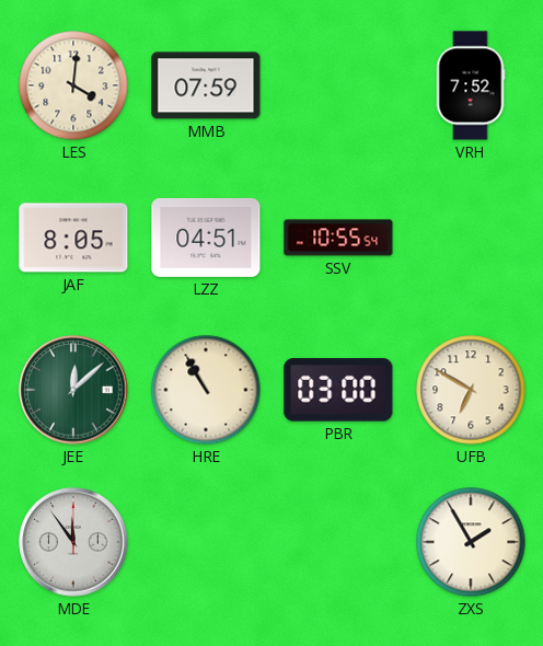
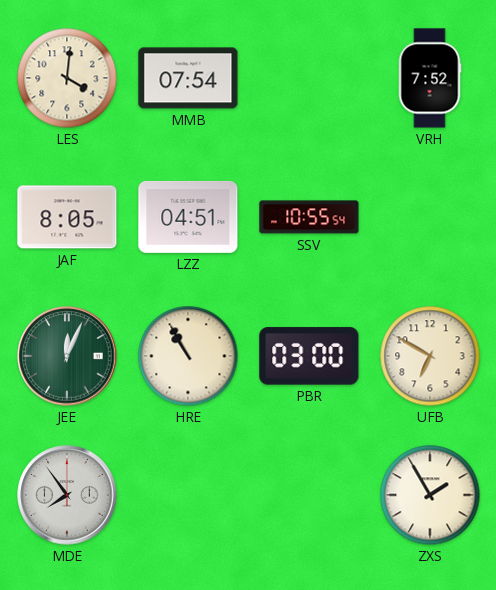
MMB: 07:59 -> 07:54
JEE: 12:08 -> 12:04
MDE: 11:54 -> 7:54
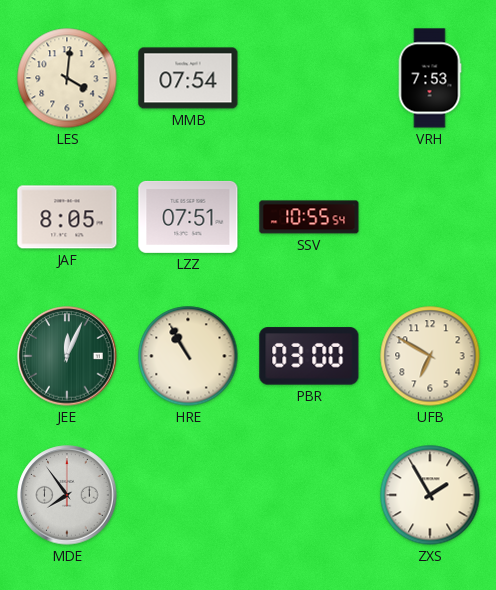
VRH: 7:52 -> 7:53
LZZ: 04:51 -> 07:51
